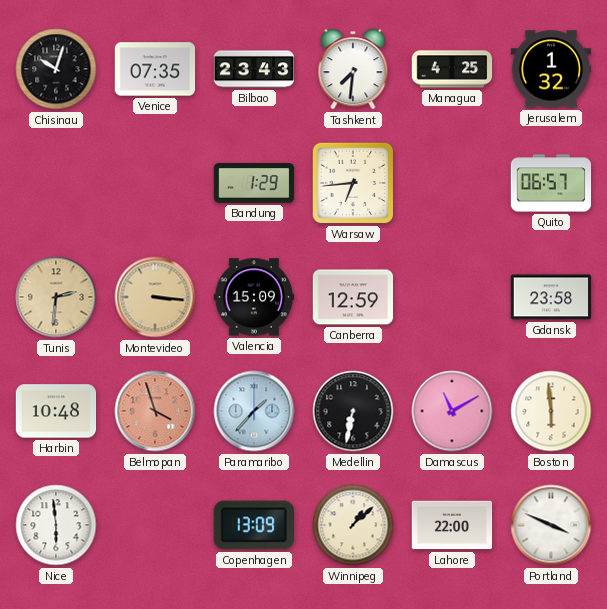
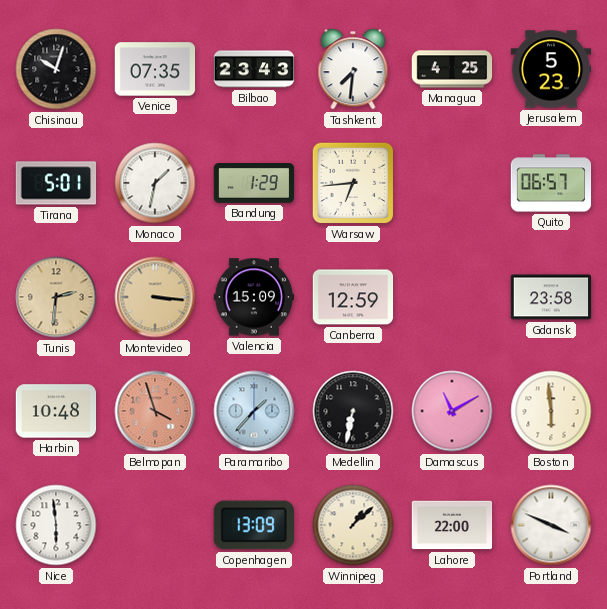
Jerusalem: 1:32 -> 5:23
Tirana: none -> 5:01
Monaco: none -> 1:32
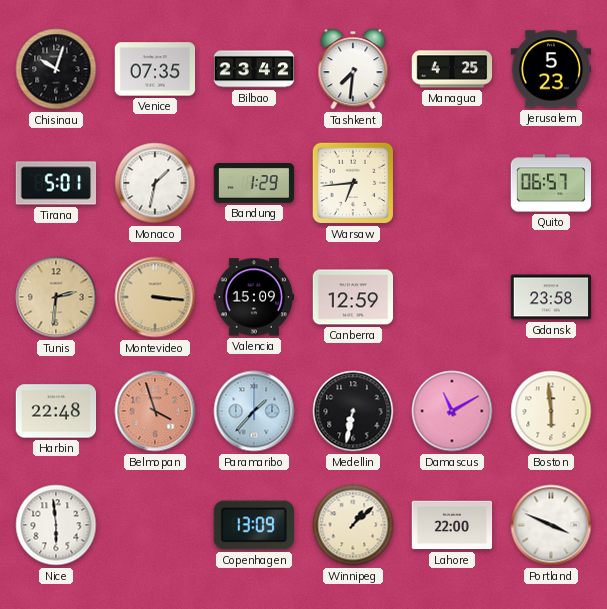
Bilbao: 23:43 -> 23:42
Harbin: 10:48 -> 22:48
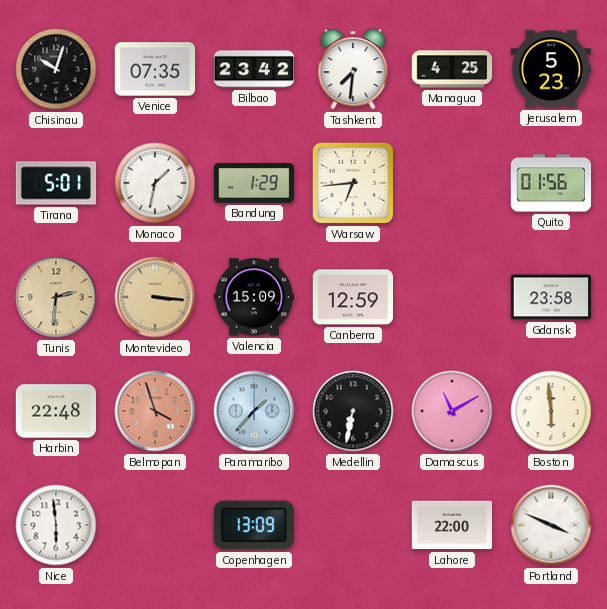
Quito: 06:57 -> 01:56
Winnipeg: 1:08 -> none
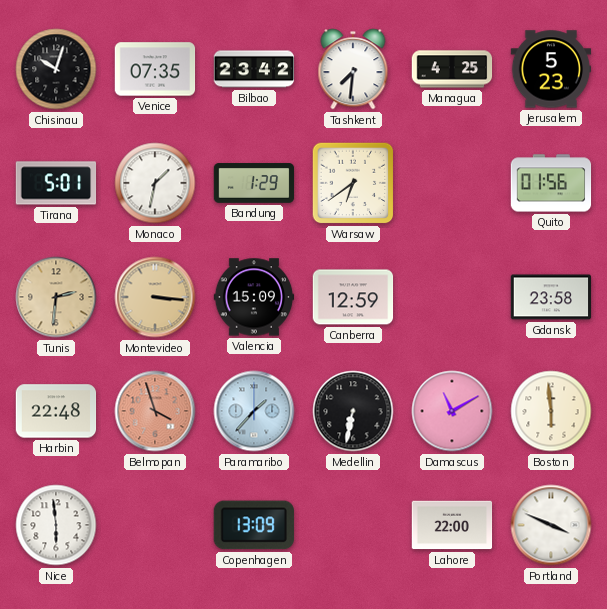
Warsaw: 6:44 -> 6:39
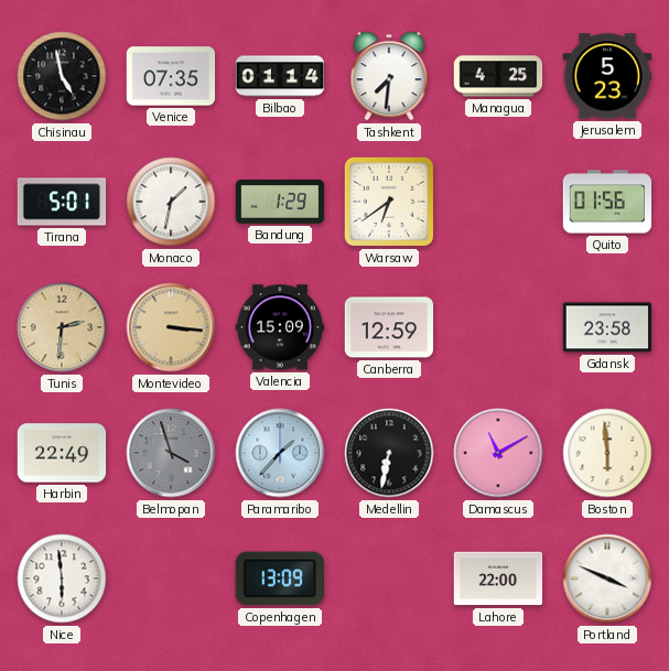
Chisinau: 10:03 -> 4:58
Bilbao: 23:42 -> 01:14
Harbin: 22:48 -> 22:49
Belmopan dial: salmon -> grey
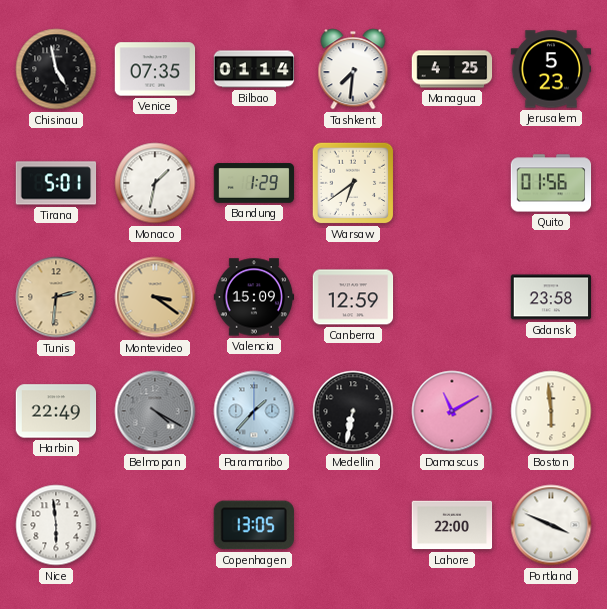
Montevideo: 3:16 -> 3:21
Belmopan: 3:57 -> 4:20
Copenhagen: 13:09 -> 13:05
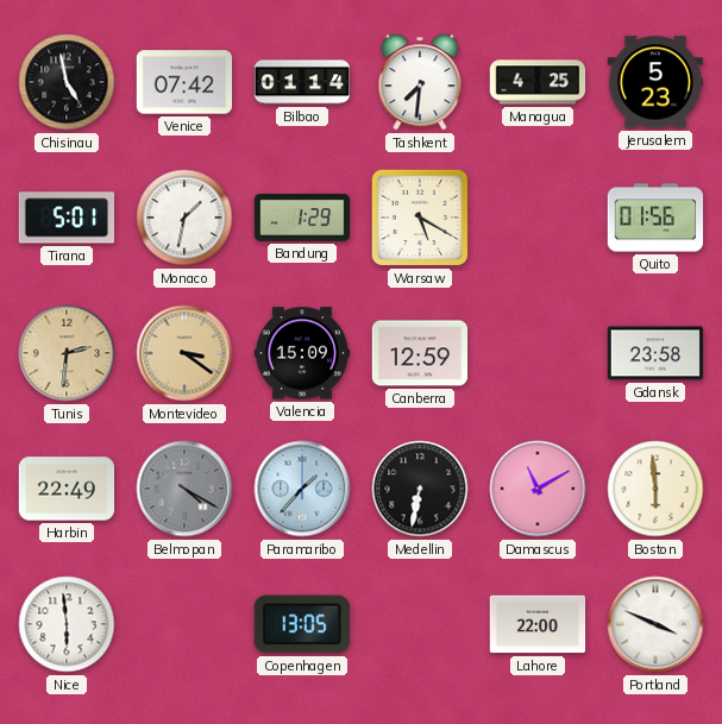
Venice: 07:35 -> 07:42
Warsaw: 6:39 -> 5:20
